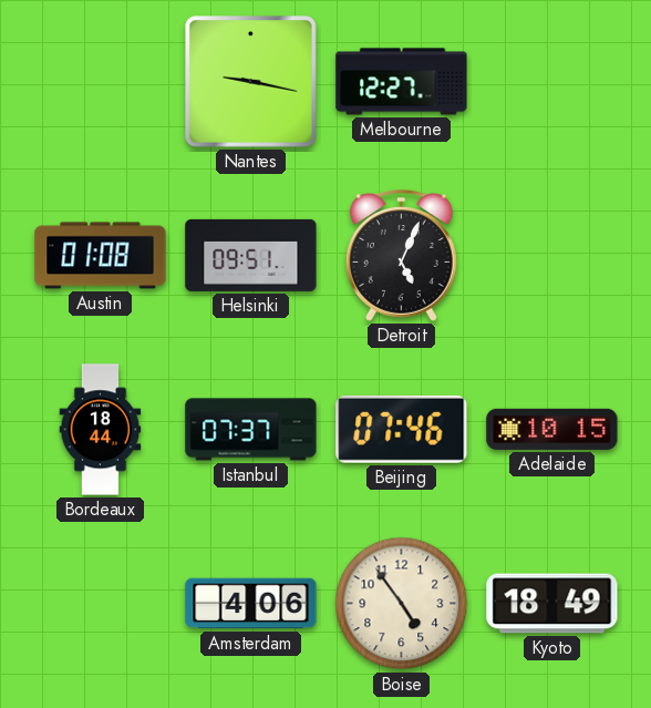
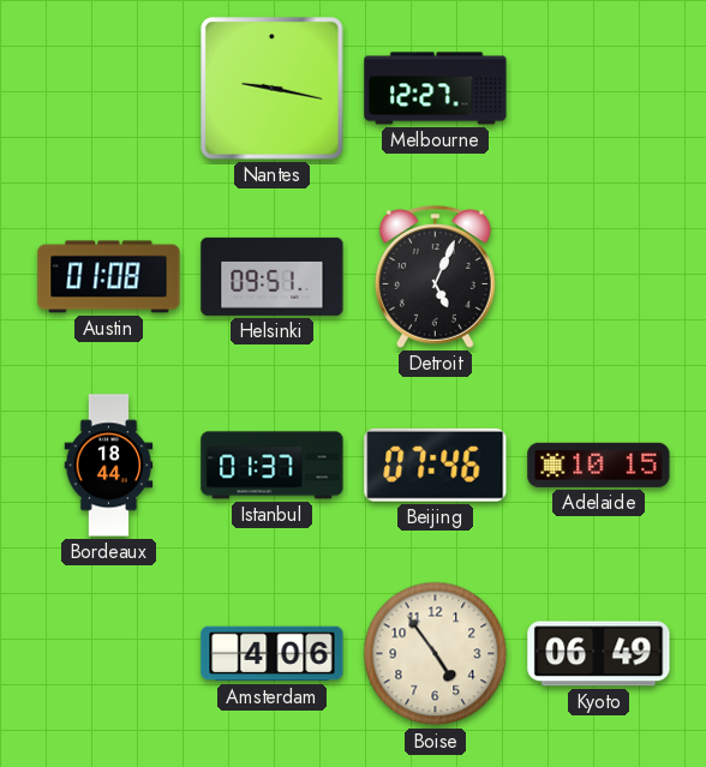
Istanbul: 07:37 -> 01:37
Kyoto: 18:49 -> 06:49
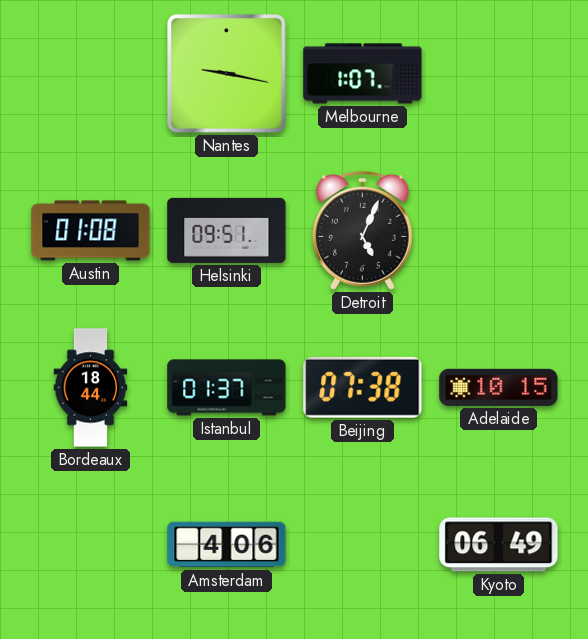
Melbourne: 12:27 -> 1:07
Beijing: 07:46 -> 07:38
Boise: 4:54 -> none
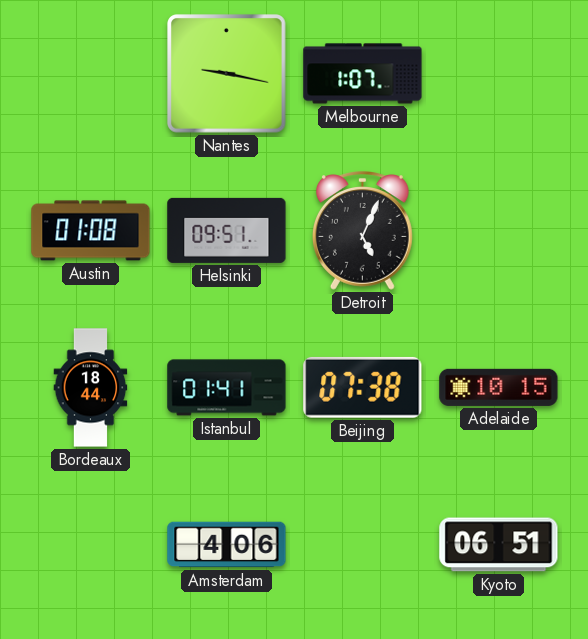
Istanbul: 01:37 -> 01:41
Kyoto: 06:49 -> 06:51
